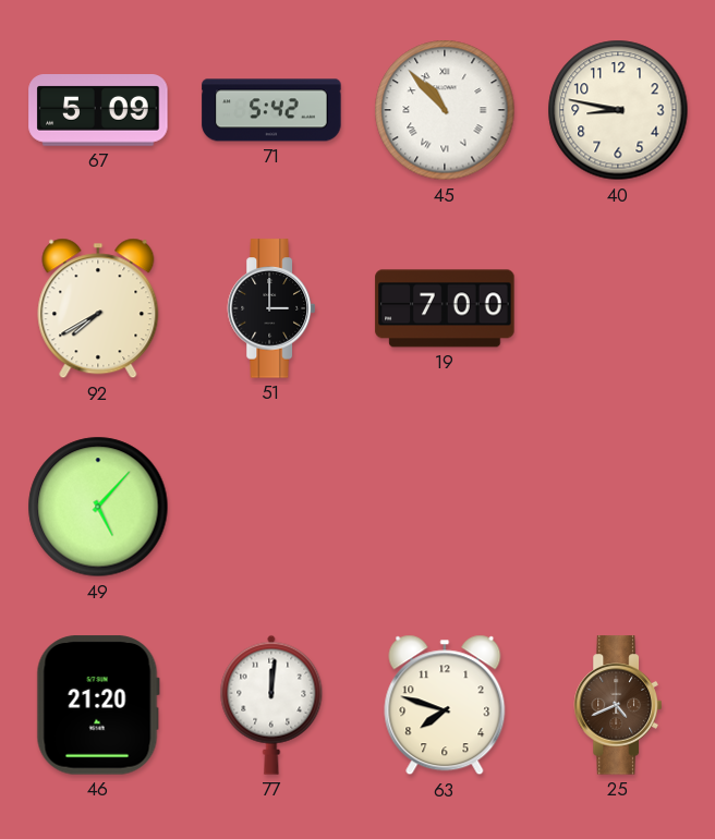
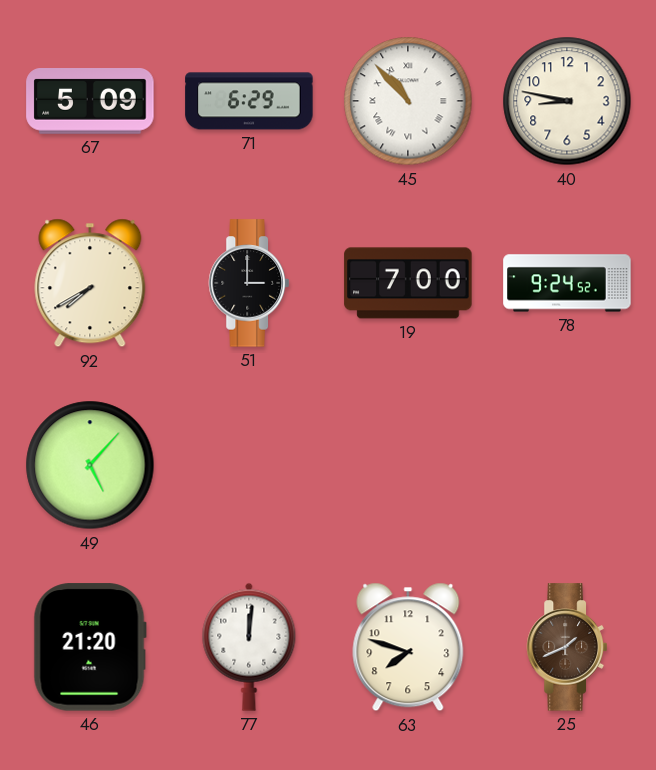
71: 5:42 -> 6:29
78: none -> 9:24
25: 4:41 -> 1:41
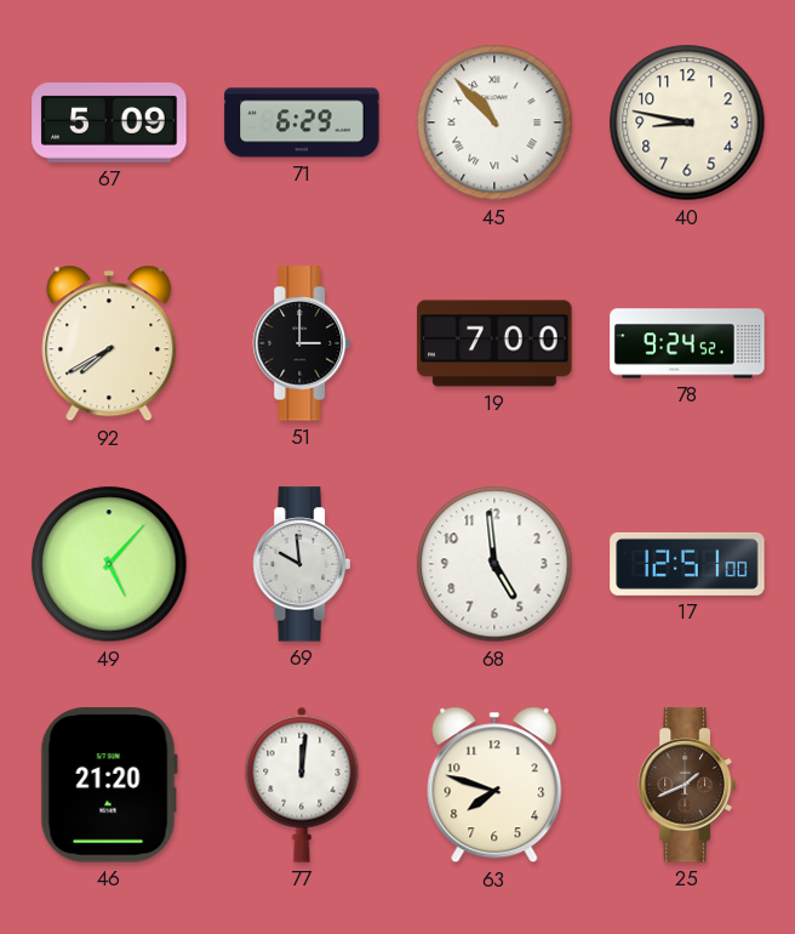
69: none -> 9:59
68: none -> 4:59
17: none -> 12:51
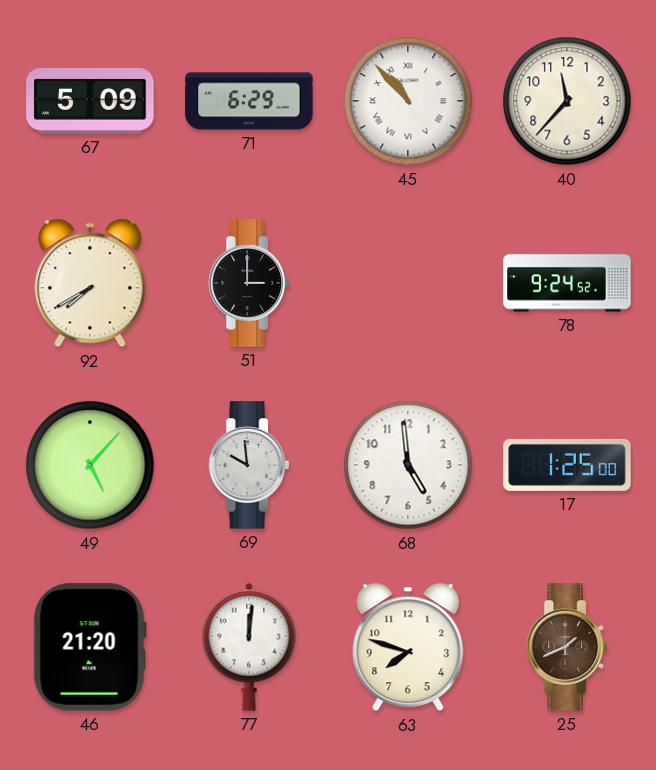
40: 8:47 -> 11:37
19: 7:00 -> none
17: 12:51 -> 1:25
